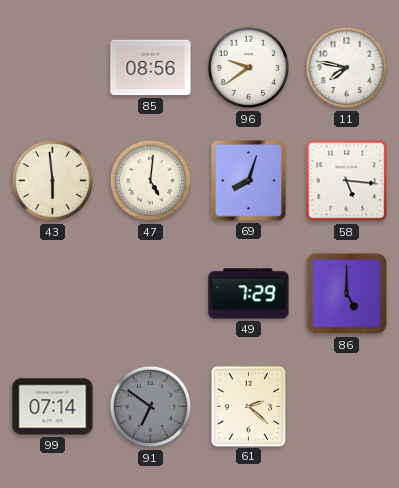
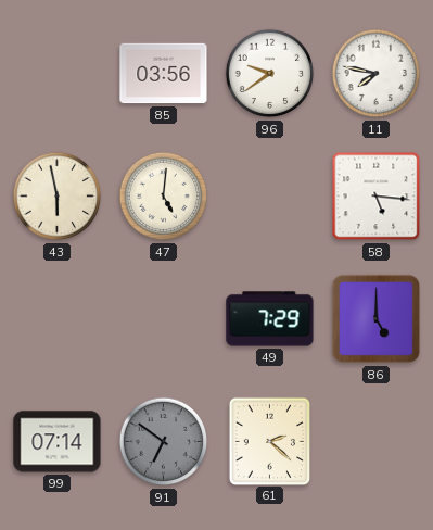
85: 08:56 -> 03:56
43: 5:59 -> 5:58
69: 8:03 -> none
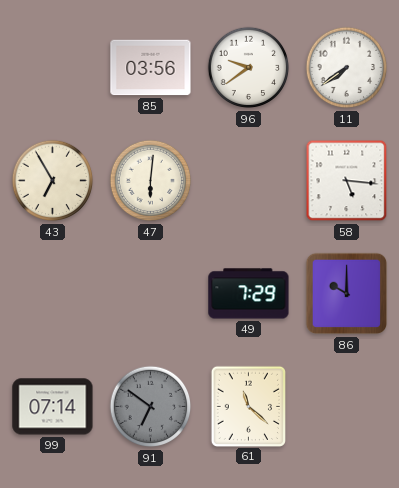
11: 7:47 -> 7:39
43: 5:58 -> 6:55
47: 5:01 -> 6:01
86: 5:00 -> 10:00
61: 2:22 -> 11:22
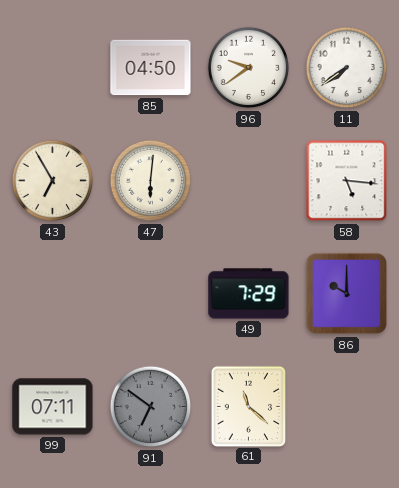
85: 03:56 -> 04:50
99: 07:14 -> 07:11
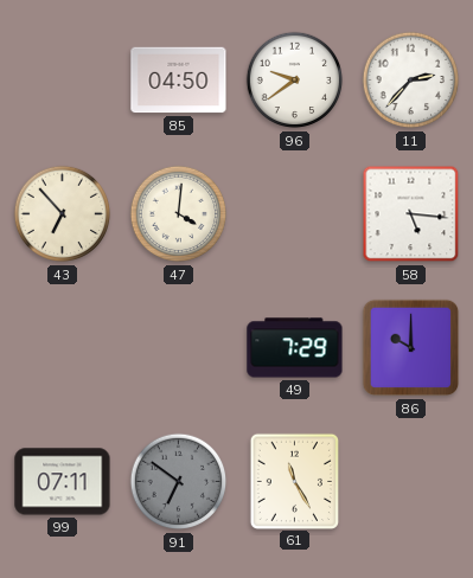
11: 7:39 -> 2:37
43: 6:55 -> 6:53
47: 6:01 -> 4:01
61: 11:22 -> 11:25
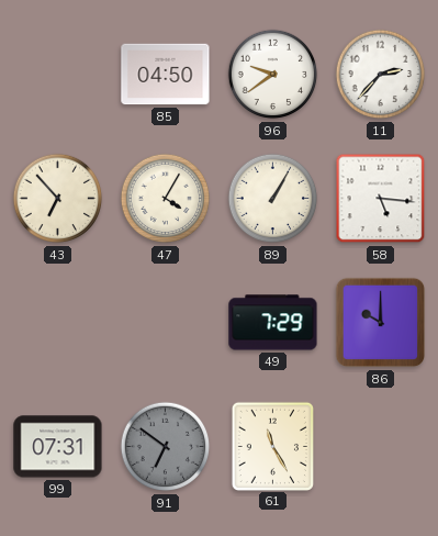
47: 4:01 -> 4:05
89: none -> 1:05
99: 07:11 -> 07:31
